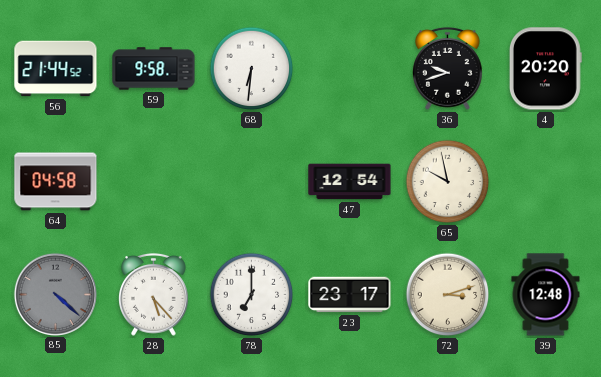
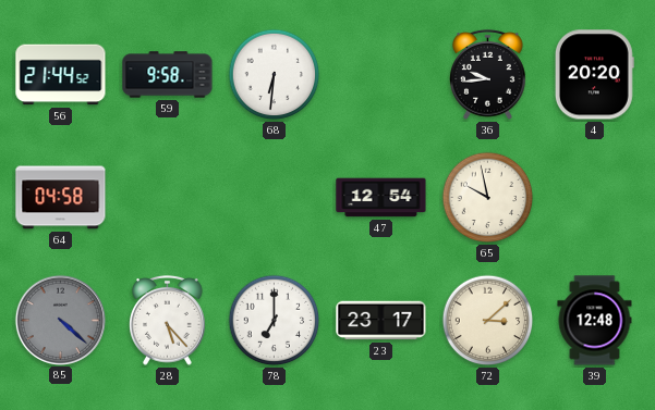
36: 9:42 -> 9:44
72: 3:12 -> 3:08
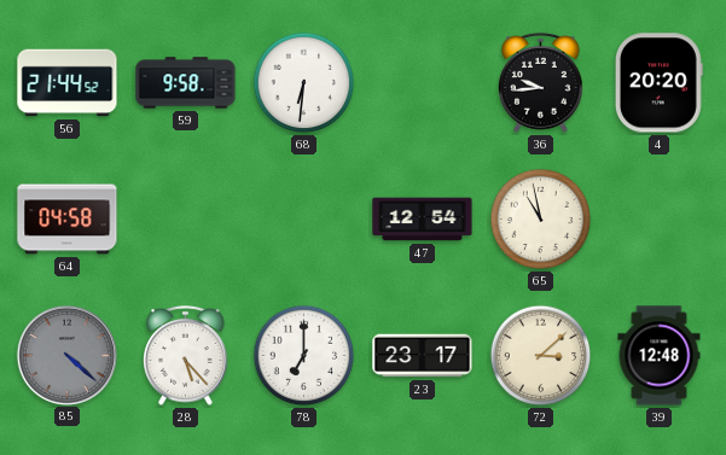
65: 9:58 -> 10:58
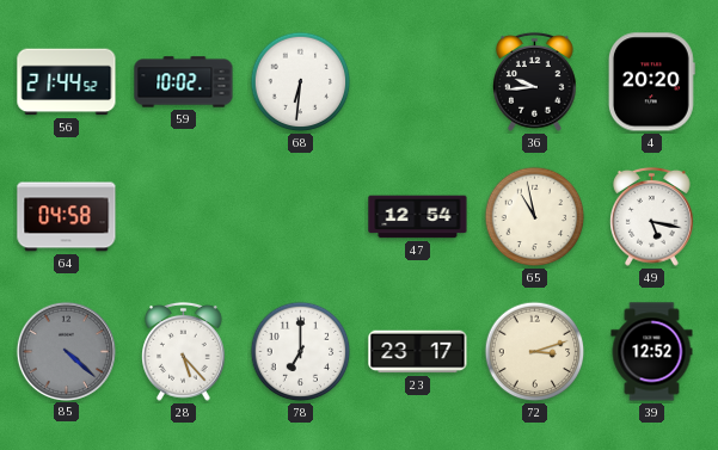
59: 9:58 -> 10:02
49: none -> 5:17
72: 3:08 -> 3:12
39: 12:48 -> 12:52
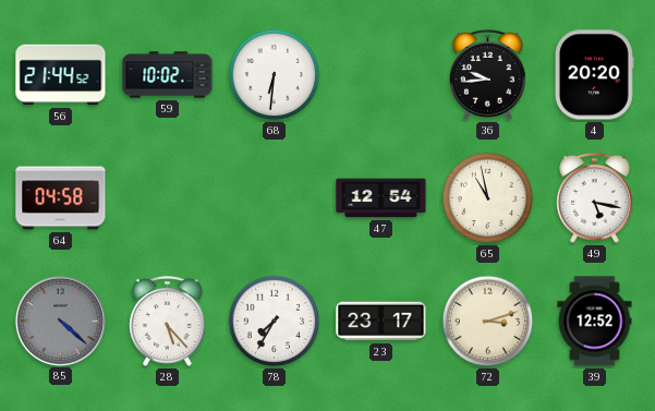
78: 7:00 -> 7:35
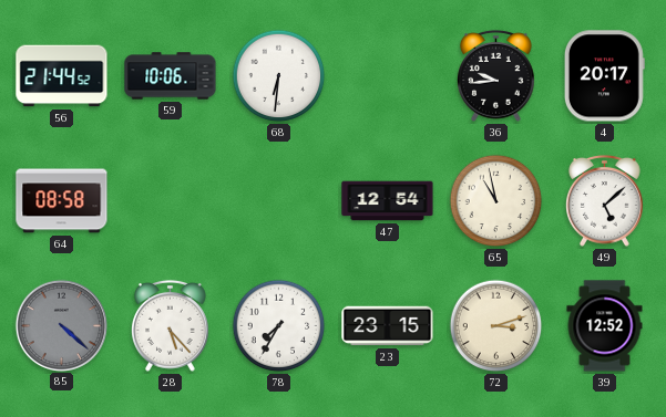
59: 10:02 -> 10:06
4: 20:20 -> 20:17
64: 04:58 -> 08:58
49: 5:17 -> 5:08
23: 23:17 -> 23:15
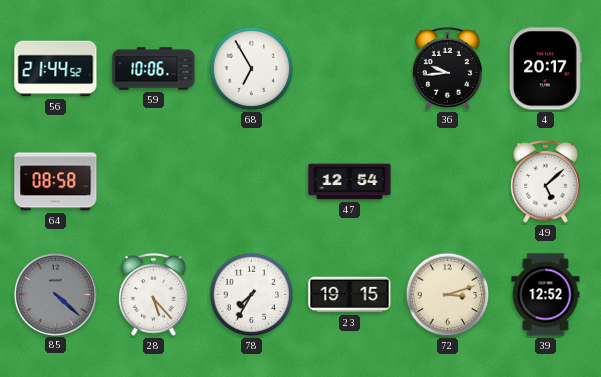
68: 6:31 -> 6:55
65: 10:58 -> none
23: 23:15 -> 19:15
